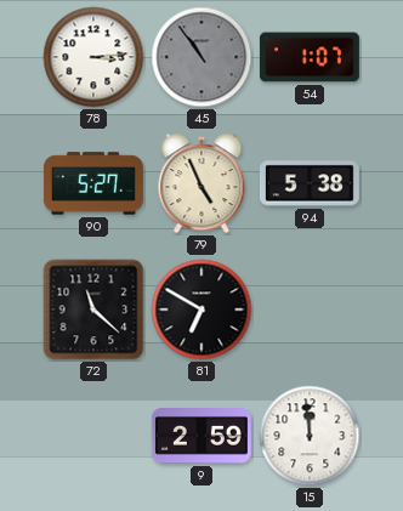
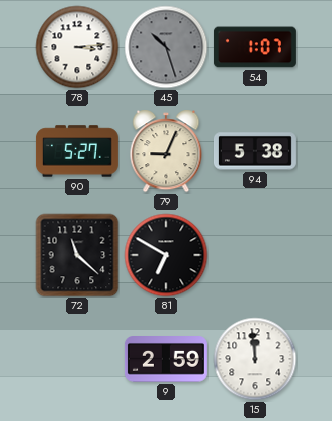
45: 10:54 -> 10:27
79: 4:56 -> 9:04
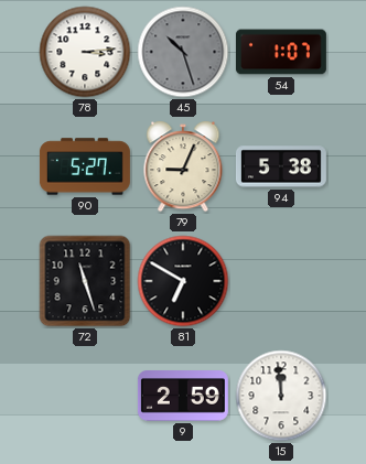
72: 11:22 -> 11:27
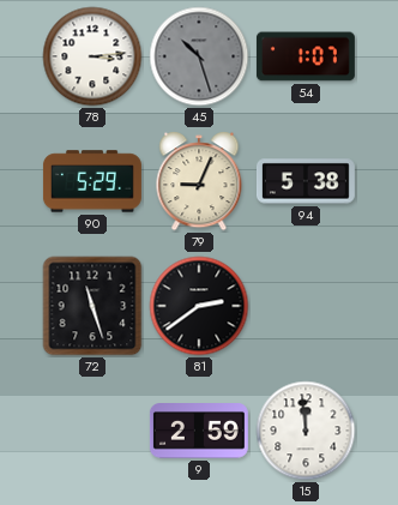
90: 5:27 -> 5:29
81: 6:50 -> 2:39
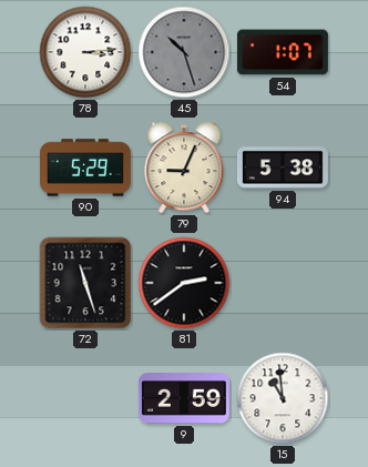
15: 11:59 -> 10:59
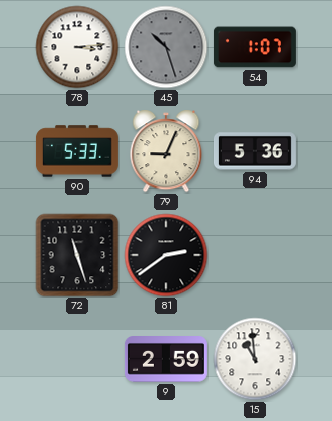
90: 5:29 -> 5:33
94: 5:38 -> 5:36
